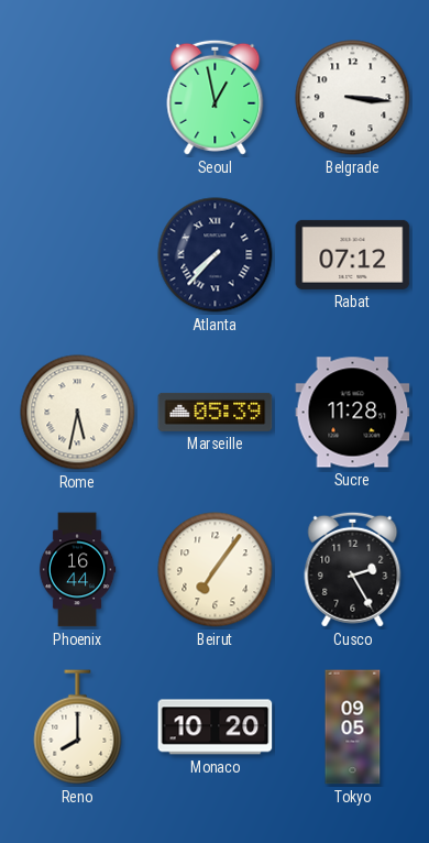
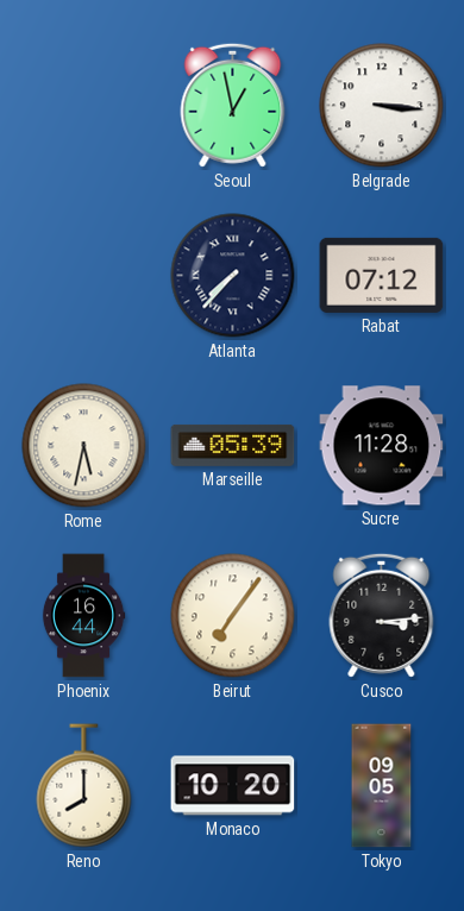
Cusco: 2:25 -> 3:14
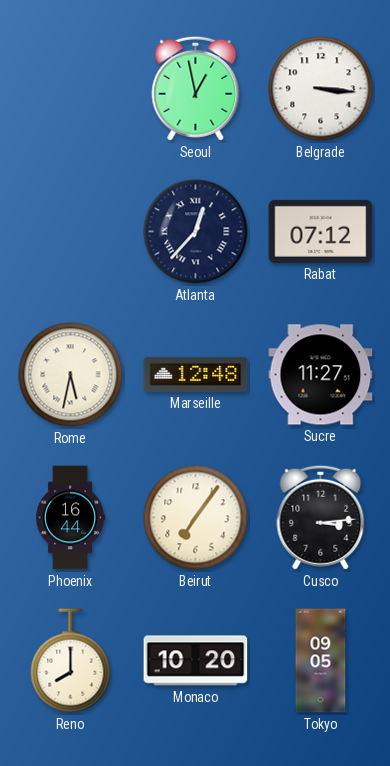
Atlanta: 7:37 -> 12:37
Marseille: 05:39 -> 12:48
Sucre: 11:28 -> 11:27
